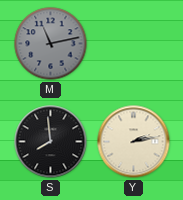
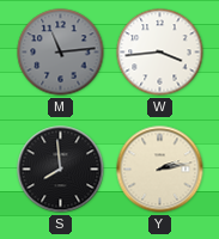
M: 11:13 -> 11:14
W: none -> 3:44
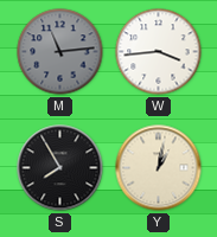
S: 7:59 -> 7:55
Y: 2:13 -> 1:02
